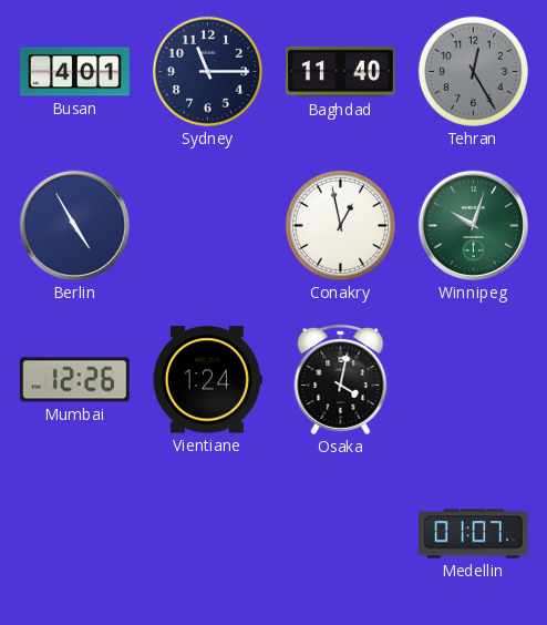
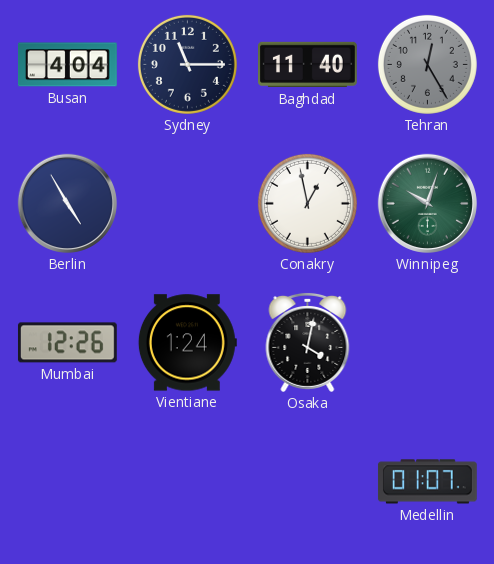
Busan: 4:01 -> 4:04
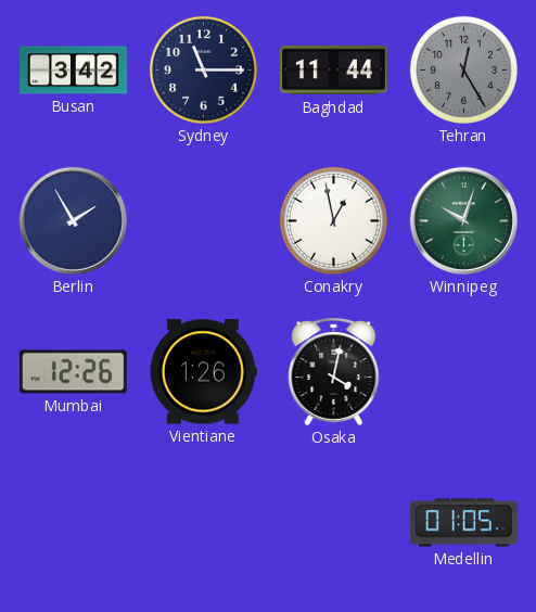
Busan: 4:04 -> 3:42
Baghdad: 11:40 -> 11:44
Berlin: 4:55 -> 1:55
Vientiane: 1:24 -> 1:26
Medellin: 01:07 -> 01:05
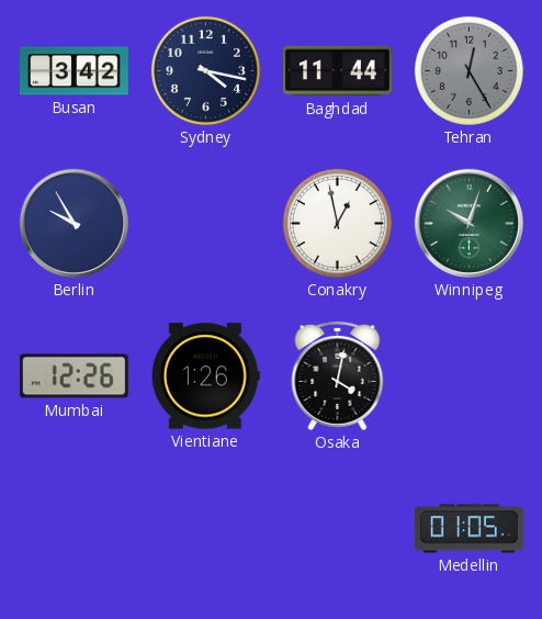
Sydney: 11:15 -> 4:17
Berlin: 1:55 -> 9:55
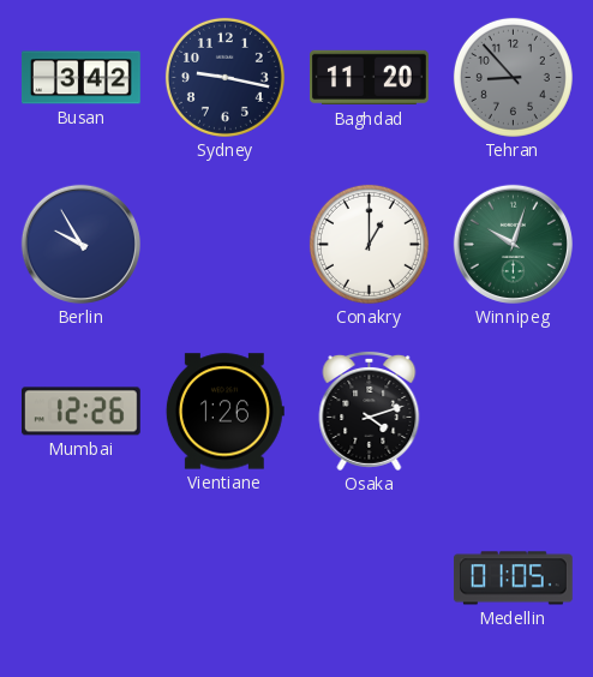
Sydney: 4:17 -> 9:17
Baghdad: 11:44 -> 11:20
Tehran: 12:25 -> 8:53
Conakry: 12:58 -> 1:00
Osaka: 4:02 -> 4:12
